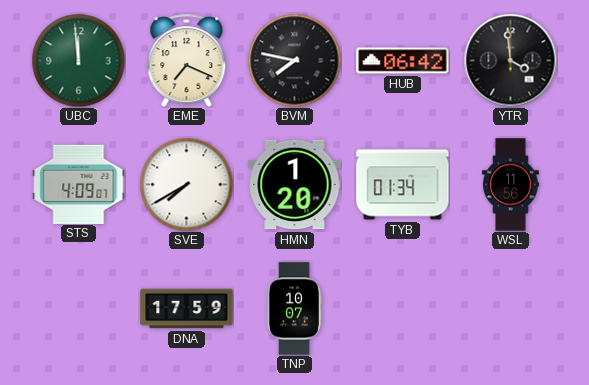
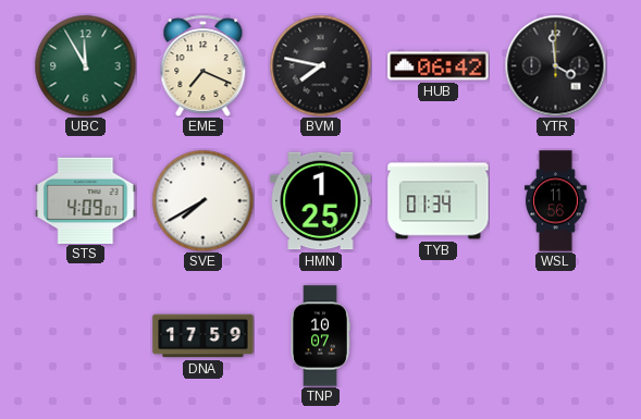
UBC: 11:59 -> 11:55
HMN: 1:20 -> 1:25
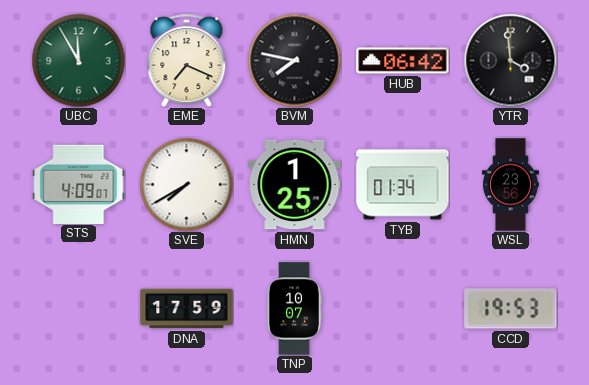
WSL: 11:56 -> 23:56
CCD: none -> 19:53
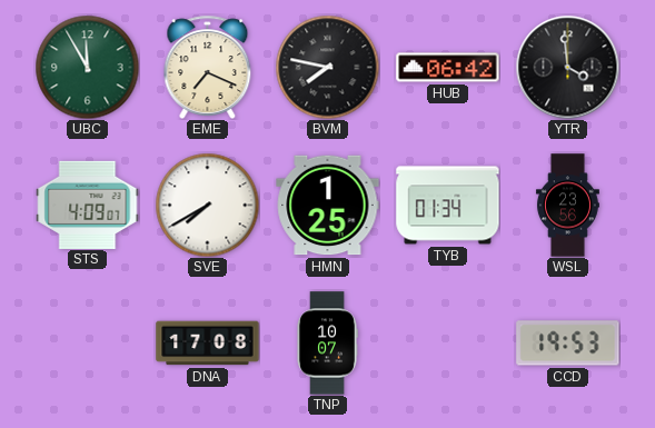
DNA: 17:59 -> 17:08
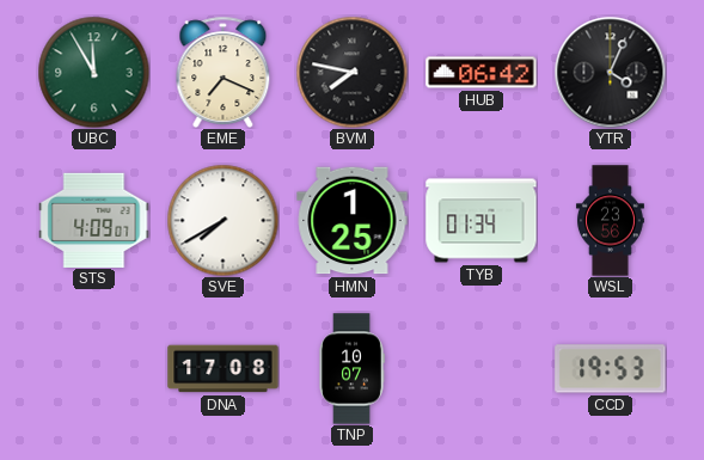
YTR: 3:59 -> 4:04
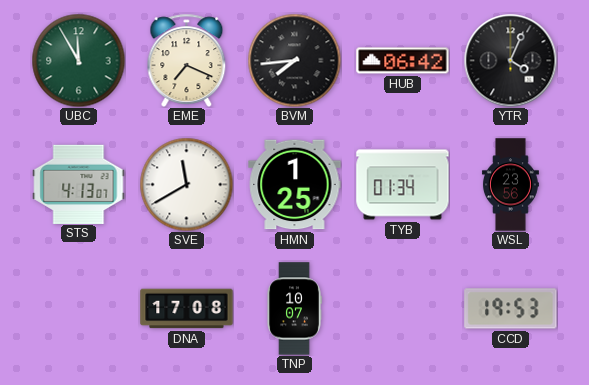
BVM: 7:47 -> 7:44
STS: 4:09 -> 4:13
SVE: 7:40 -> 11:40
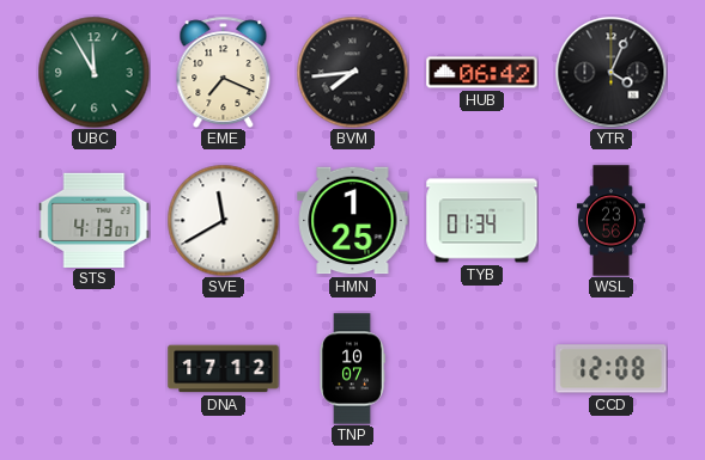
DNA: 17:08 -> 17:12
CCD: 19:53 -> 12:08
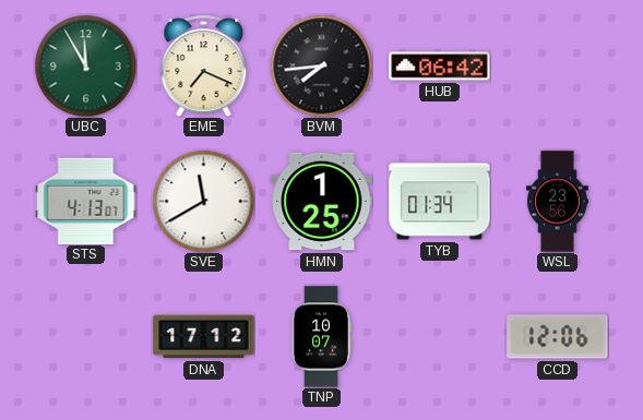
YTR: 4:04 -> none
CCD: 12:08 -> 12:06
